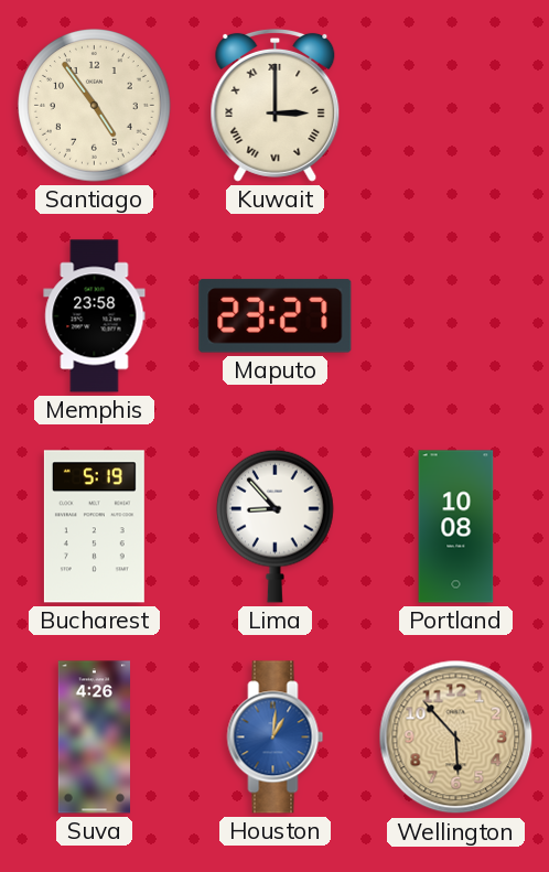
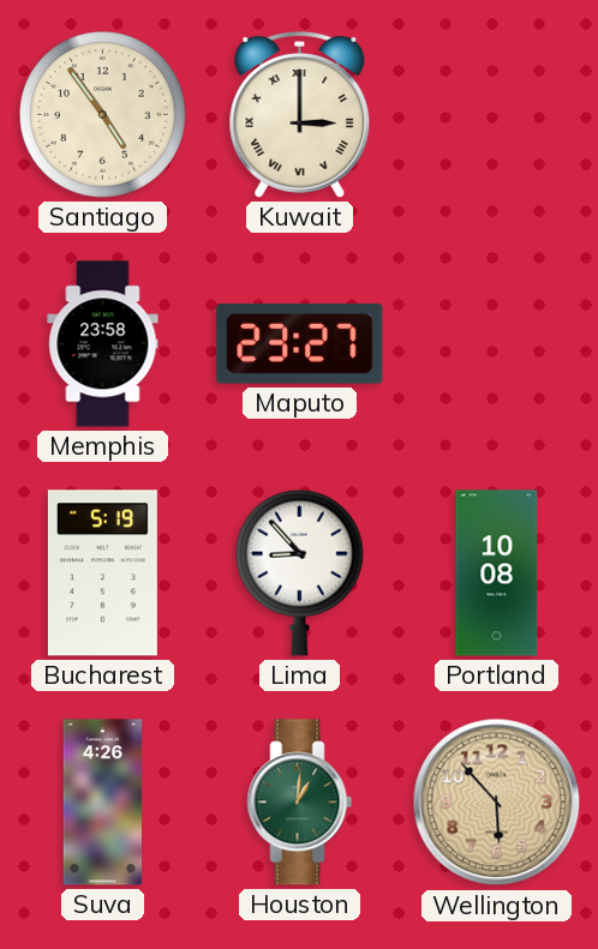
Houston dial: blue -> green
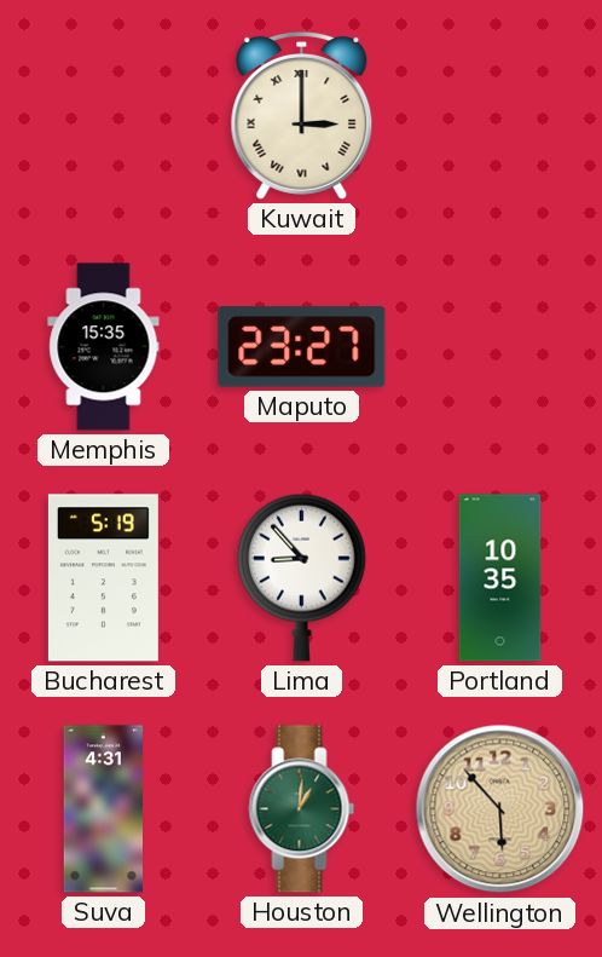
Santiago: 4:54 -> none
Memphis: 23:58 -> 15:35
Portland: 10:08 -> 10:35
Suva: 4:26 -> 4:31
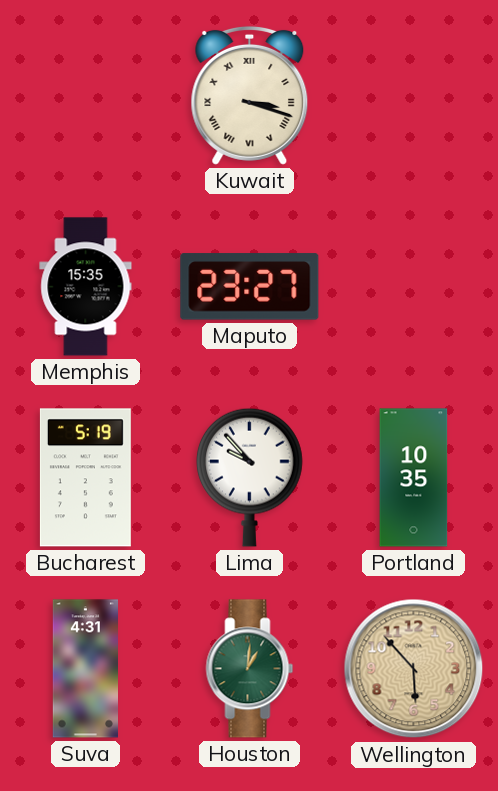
Kuwait: 3:00 -> 3:18
Lima: 8:53 -> 9:53
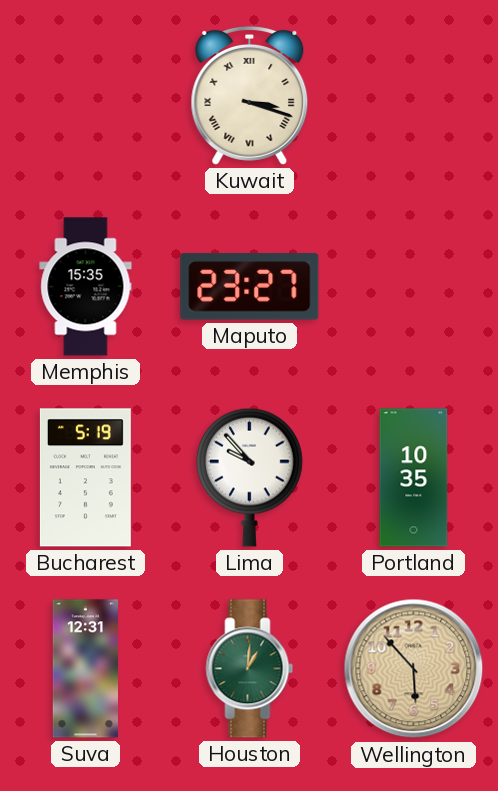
Suva: 4:31 -> 12:31
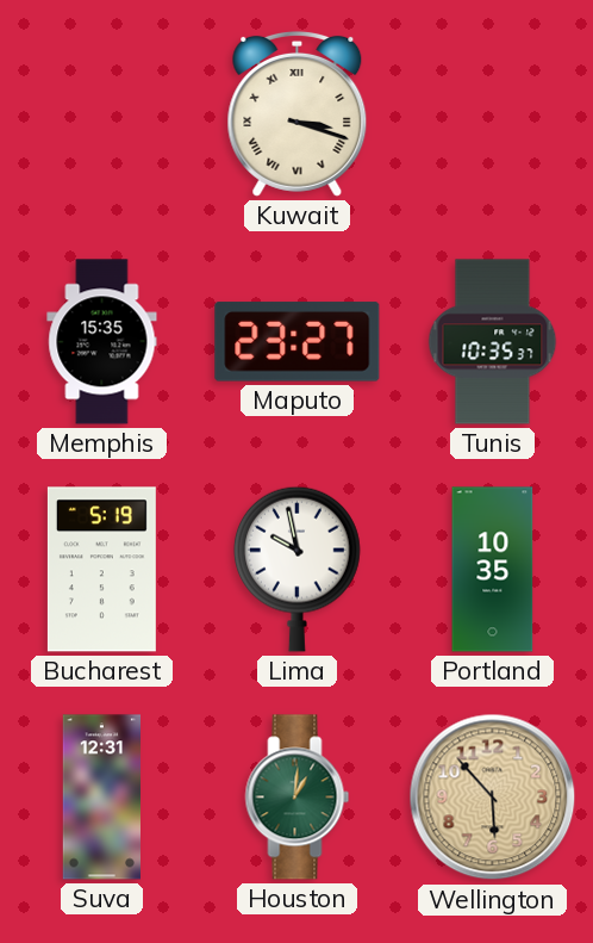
Tunis: none -> 10:35
Lima: 9:53 -> 9:58
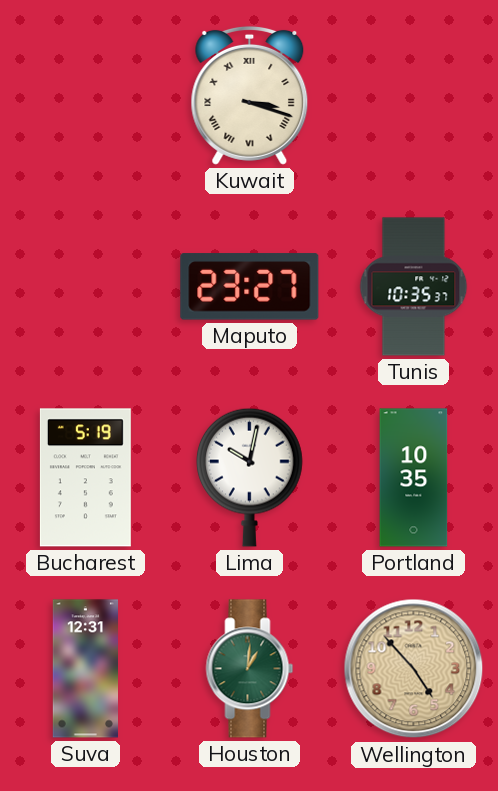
Memphis: 15:35 -> none
Lima: 9:58 -> 10:02
Wellington: 5:53 -> 4:53
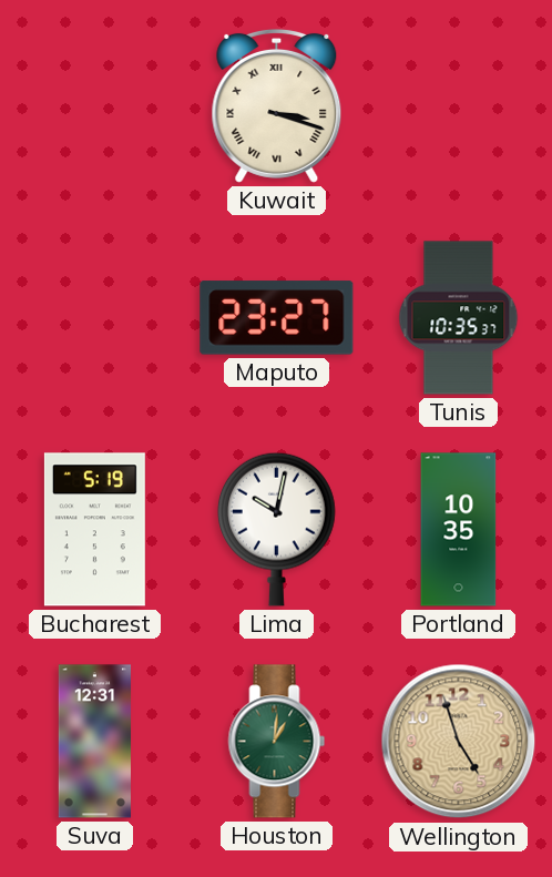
Wellington: 4:53 -> 4:57
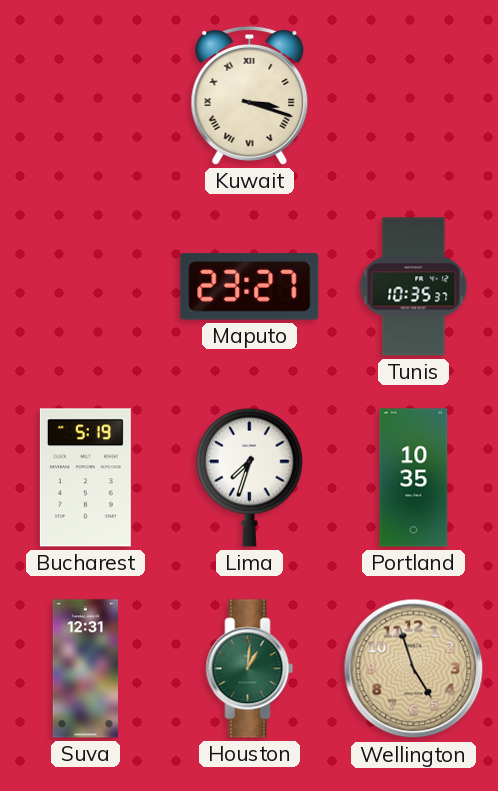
Lima: 10:02 -> 7:33
